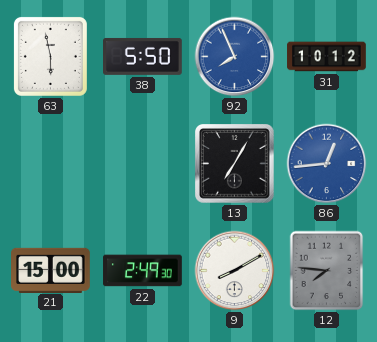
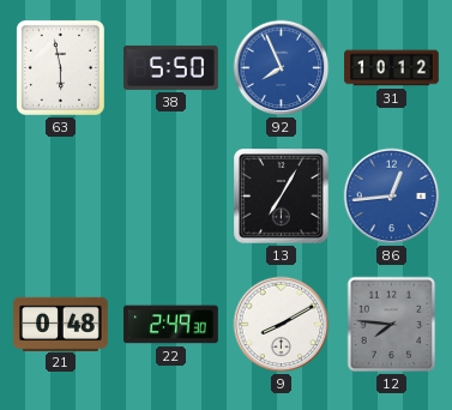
21: 15:00 -> 0:48
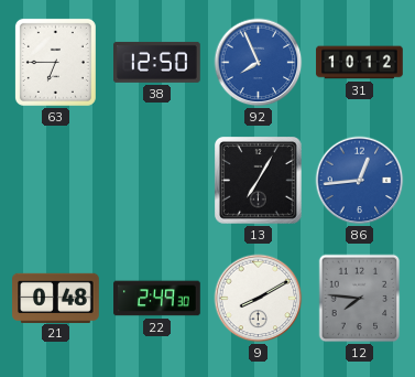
63: 5:58 -> 6:45
38: 5:50 -> 12:50
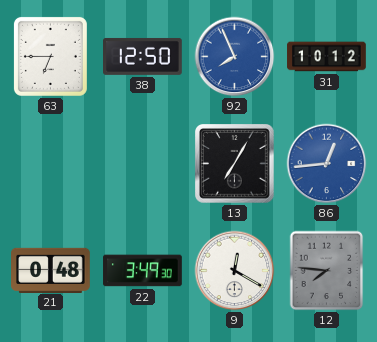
22: 2:49 -> 3:49
9: 8:10 -> 12:20
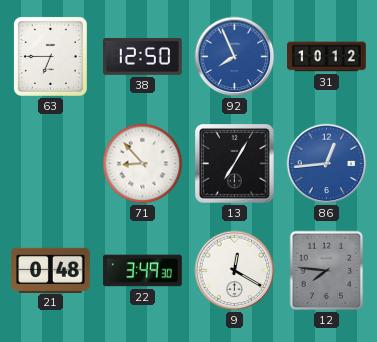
71: none -> 8:53
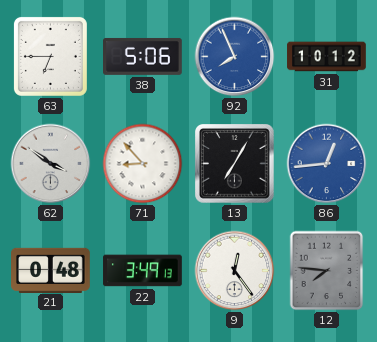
38: 12:50 -> 5:06
62: none -> 3:51
22: 3:49:30 -> 3:49:13
9: 12:20 -> 12:24
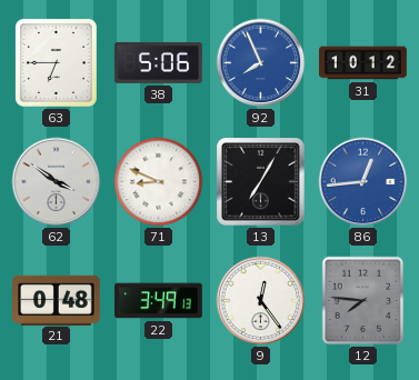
71: 8:53 -> 8:49
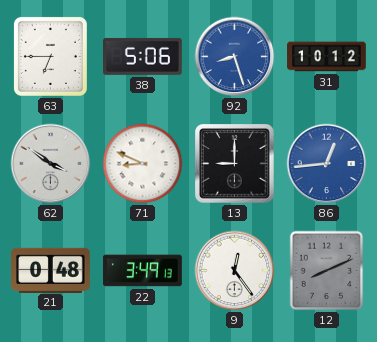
92: 7:56 -> 8:27
13: 7:05 -> 9:00
12: 7:46 -> 8:11
